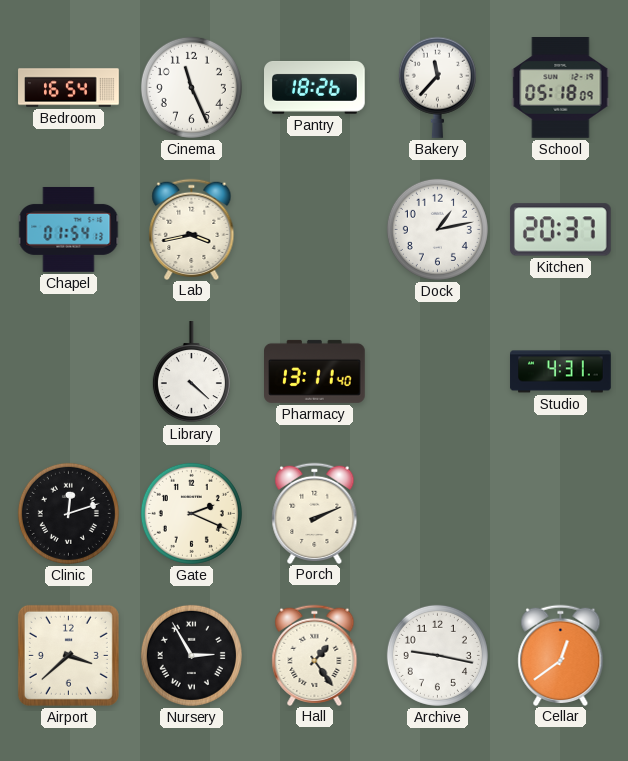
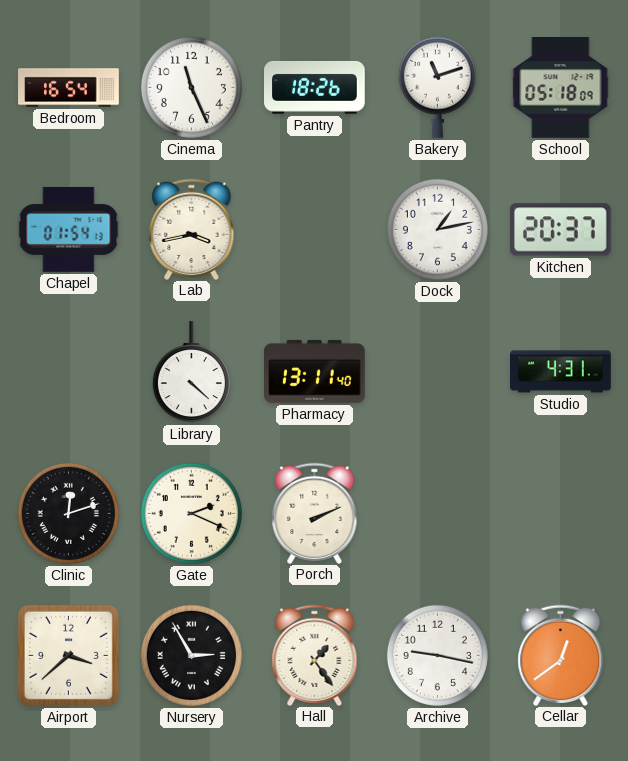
Bakery: 11:37 -> 11:12
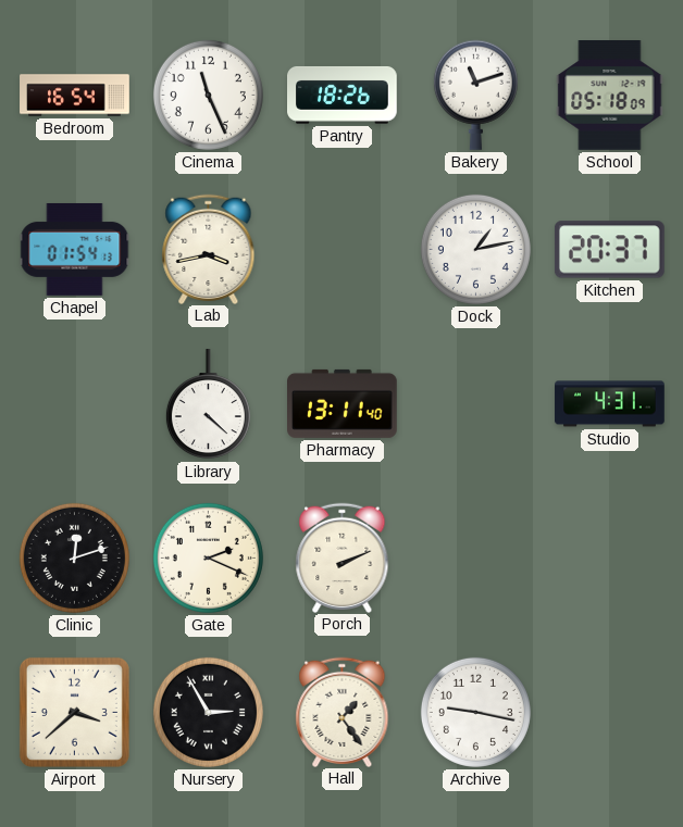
Cellar: 12:39 -> none
